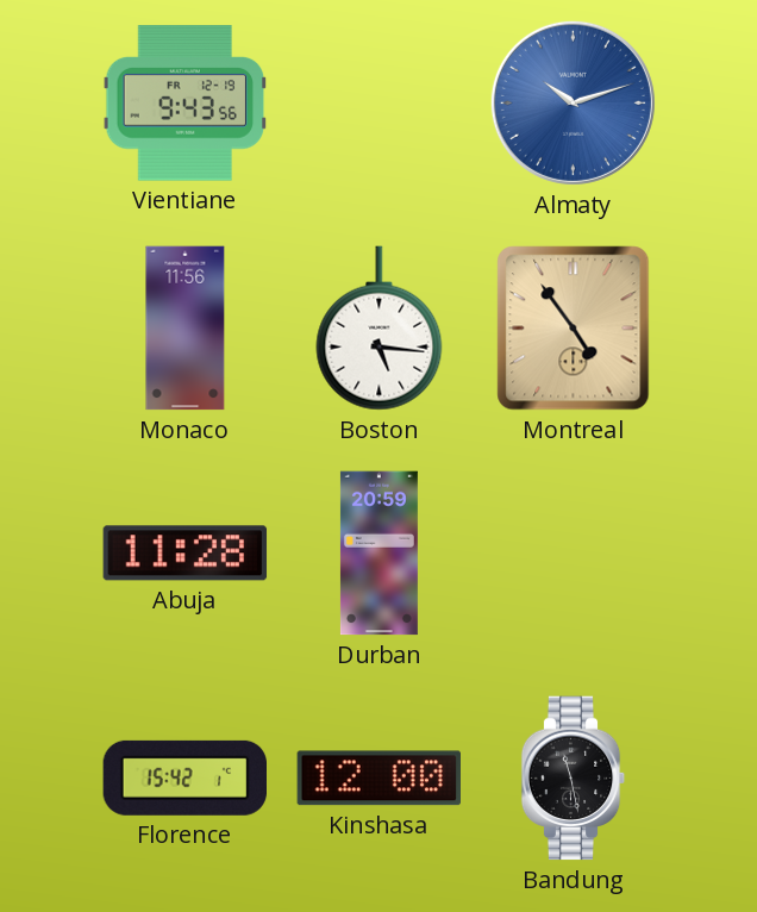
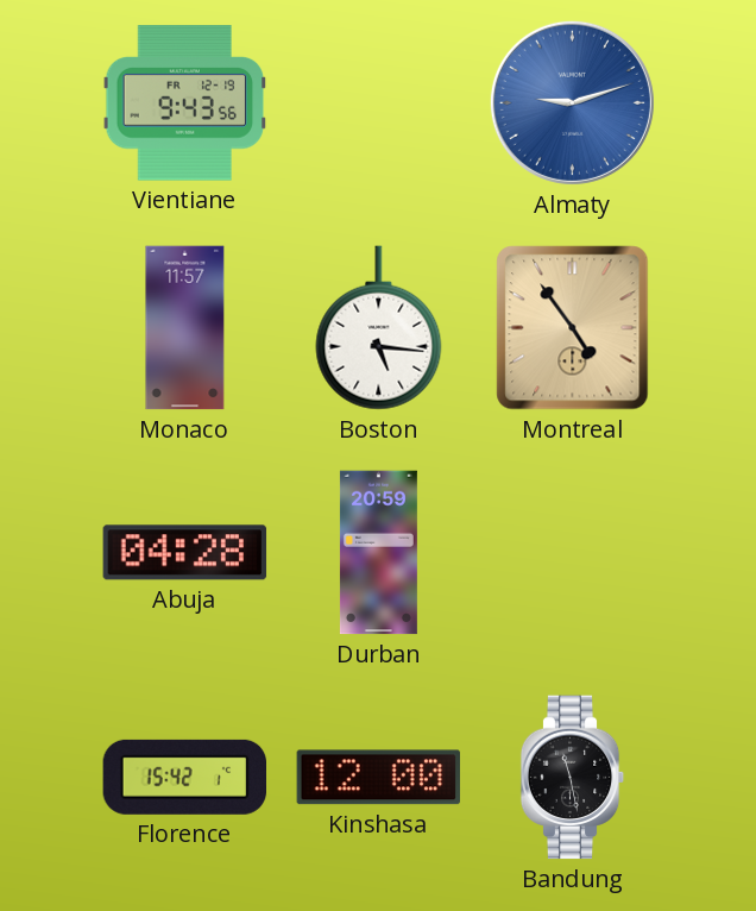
Almaty: 10:12 -> 9:12
Monaco: 11:56 -> 11:57
Abuja: 11:28 -> 04:28
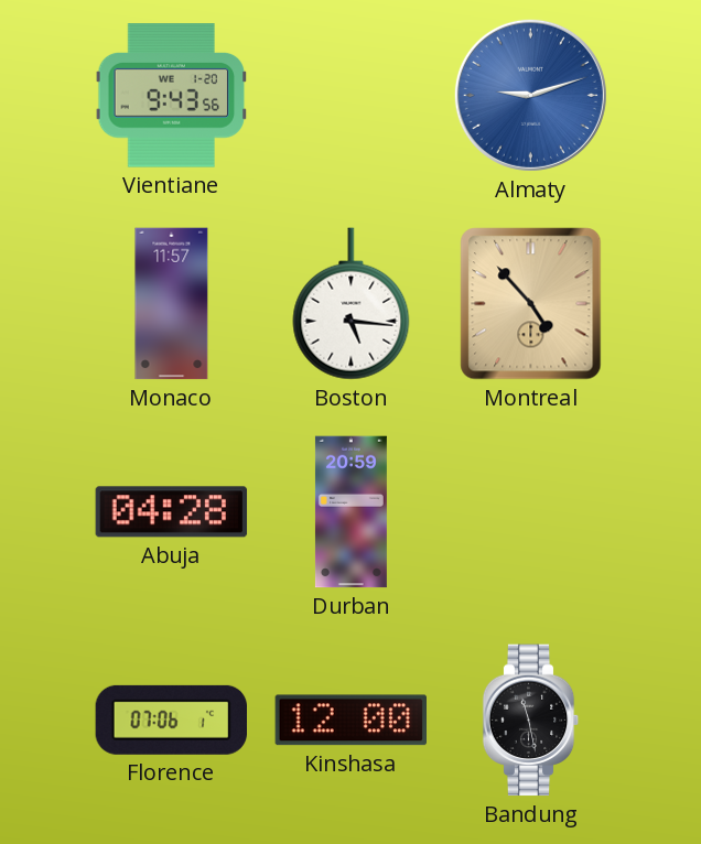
Vientiane date: FR 12-19 -> WE 1-20
Montreal: 4:54 -> 4:53
Florence: 15:42 -> 07:06
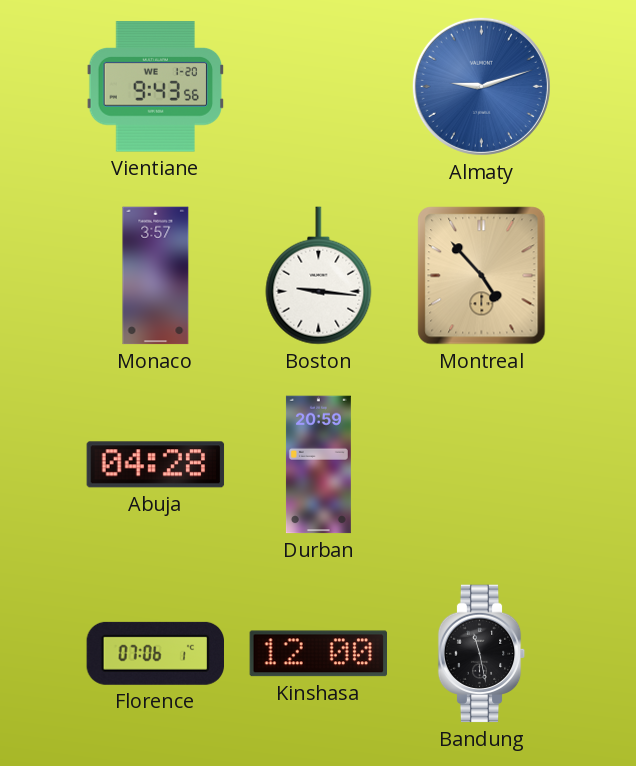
Monaco: 11:57 -> 3:57
Boston: 5:16 -> 9:16
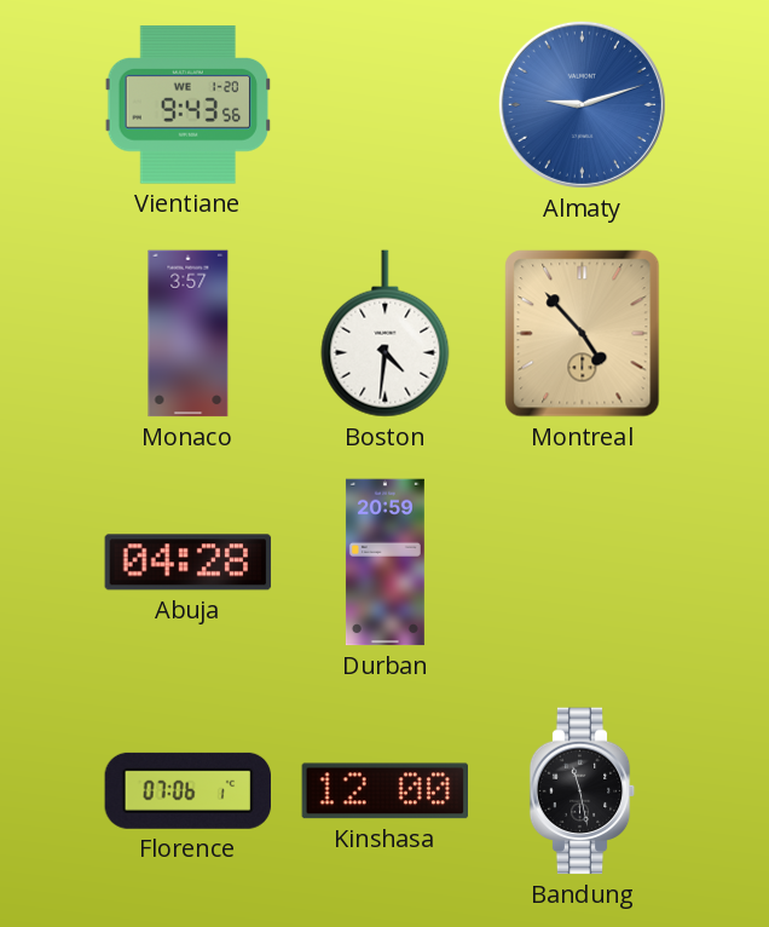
Boston: 9:16 -> 4:31
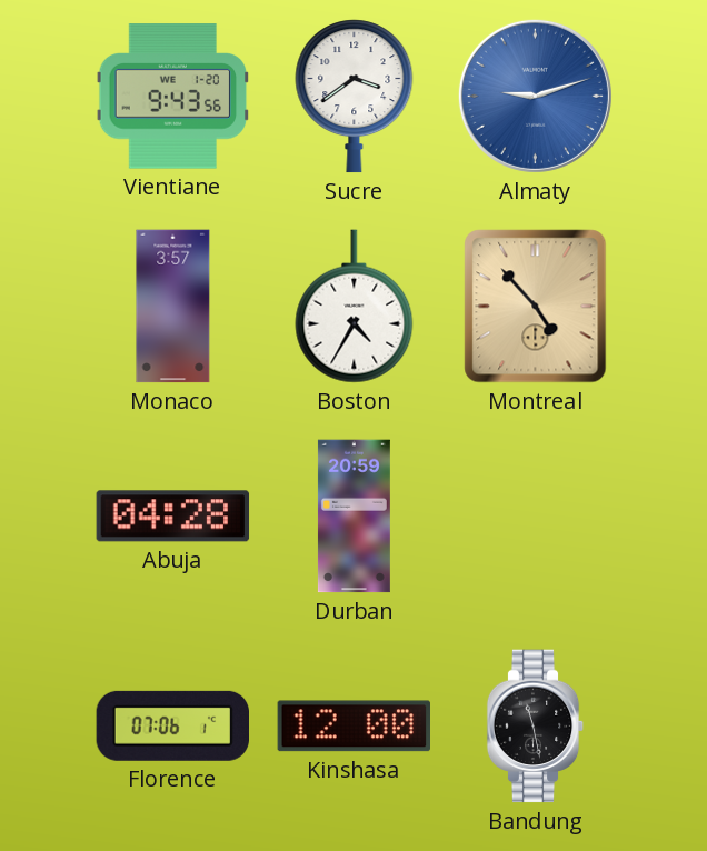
Sucre: none -> 3:39
Boston: 4:31 -> 4:35
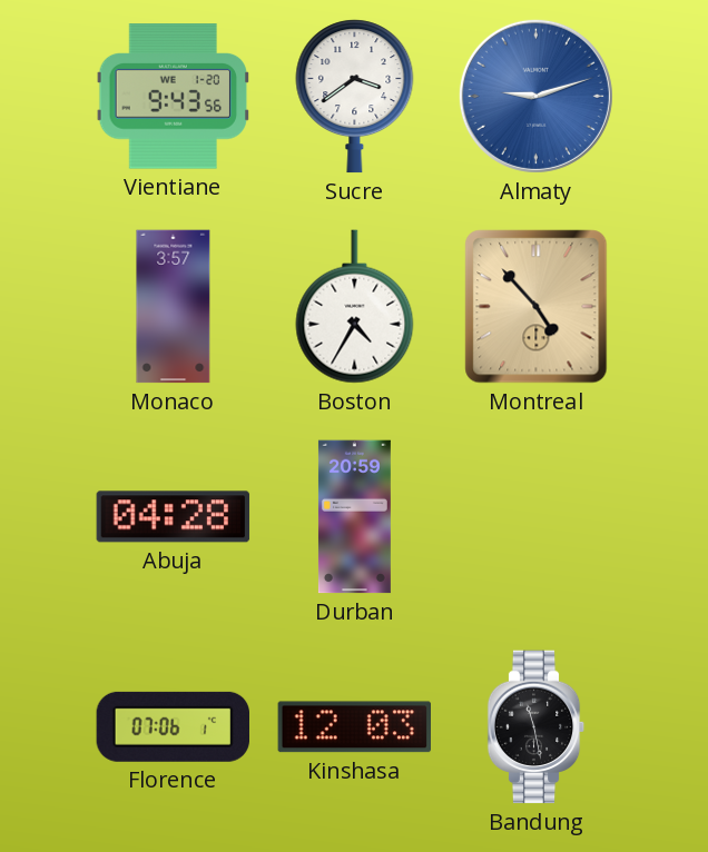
Kinshasa: 12:00 -> 12:03
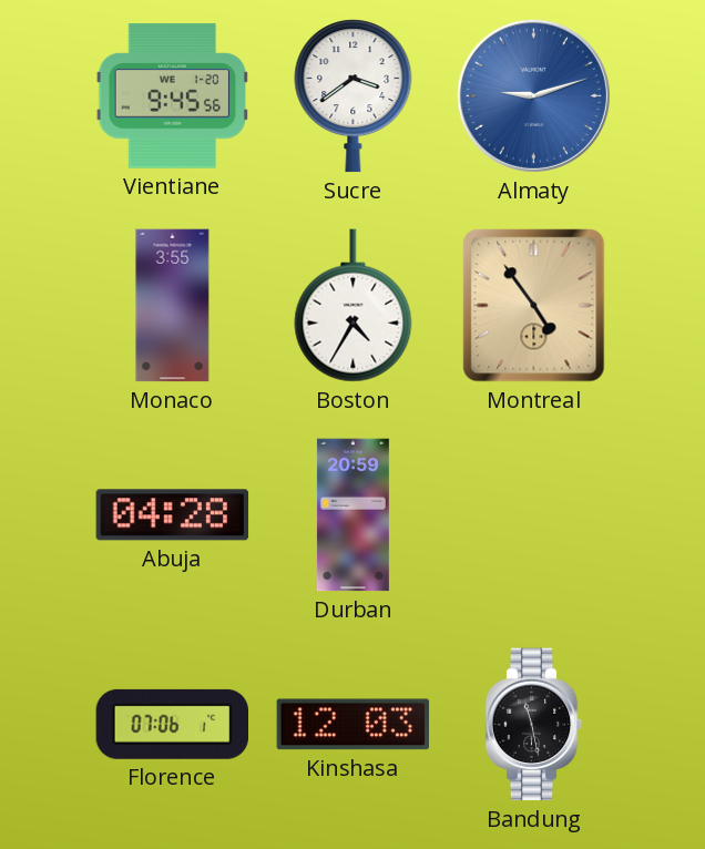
Vientiane: 9:43 -> 9:45
Monaco: 3:57 -> 3:55
Montreal: 4:53 -> 4:54
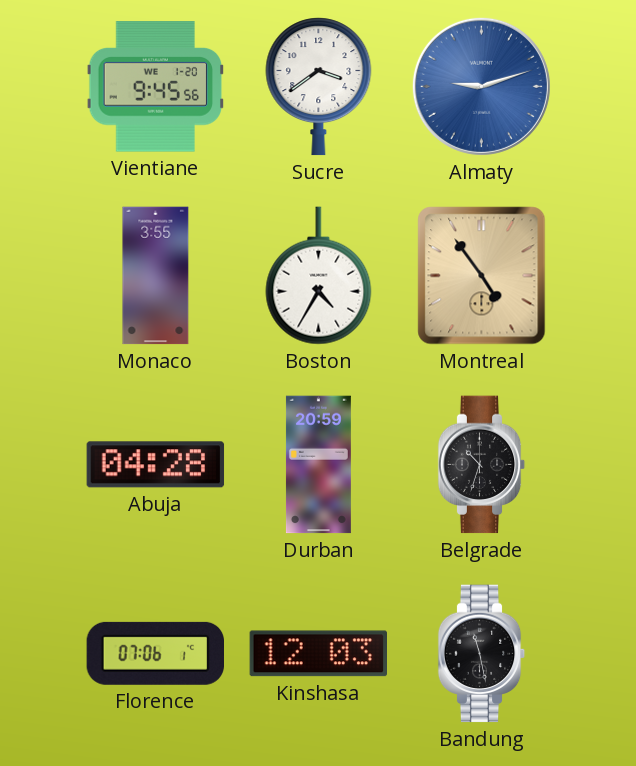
Belgrade: none -> 10:33
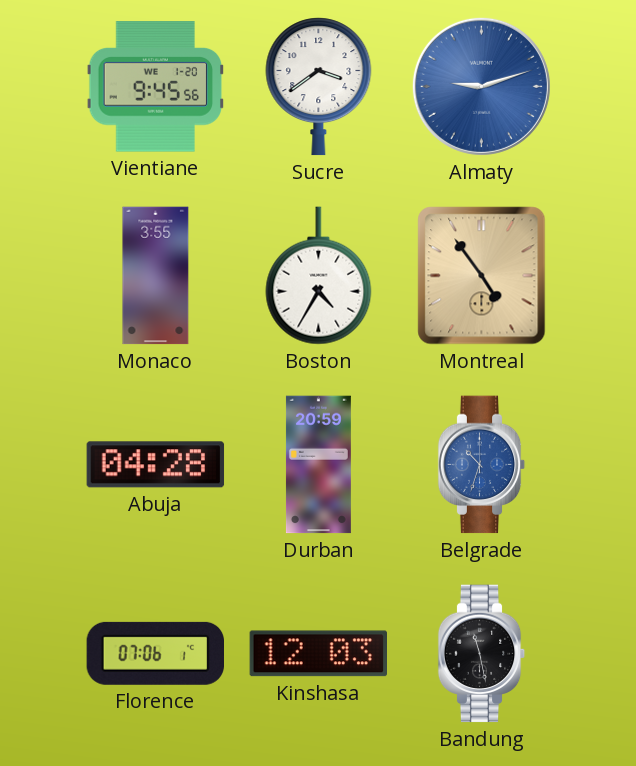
Belgrade dial: black -> blue
